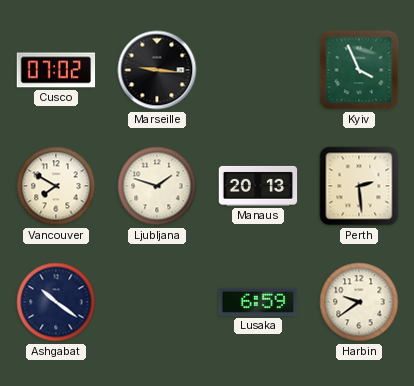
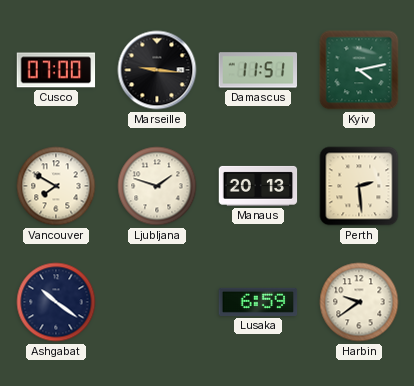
Cusco: 07:02 -> 07:00
Damascus: none -> 11:51
Kyiv: 3:56 -> 4:13
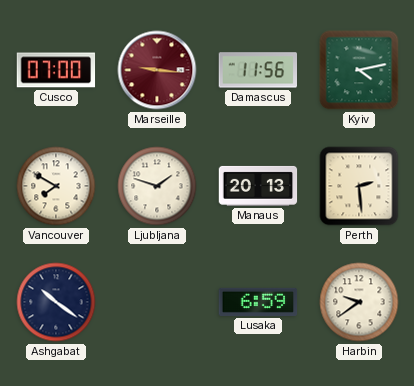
Marseille dial: black -> burgundy
Damascus: 11:51 -> 11:56
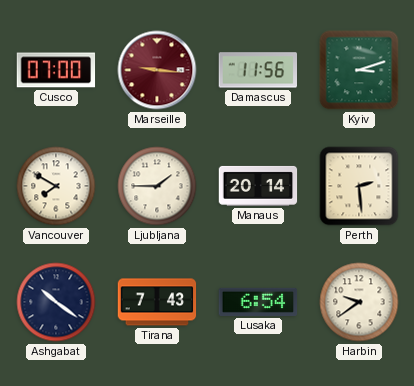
Kyiv: 4:13 -> 3:12
Ljubljana: 1:48 -> 1:45
Manaus: 20:13 -> 20:14
Tirana: none -> 7:43
Lusaka: 6:59 -> 6:54
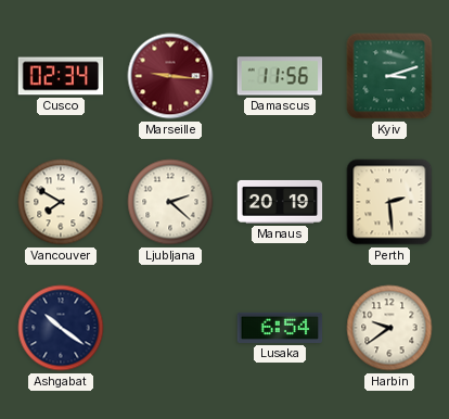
Cusco: 07:00 -> 02:34
Ljubljana: 1:45 -> 2:22
Manaus: 20:14 -> 20:19
Tirana: 7:43 -> none
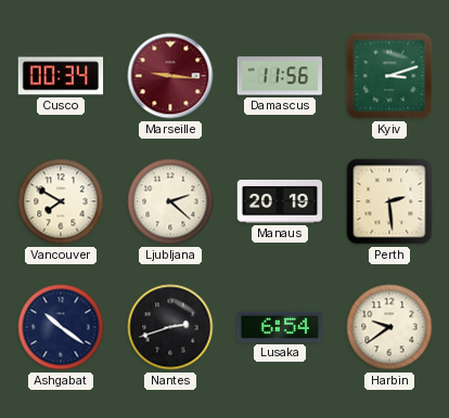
Cusco: 02:34 -> 00:34
Nantes: none -> 2:42
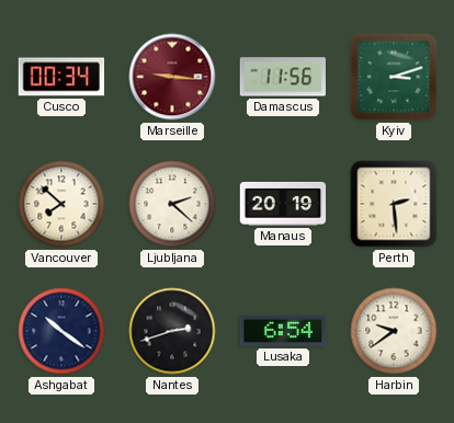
Vancouver: 7:50 -> 7:52
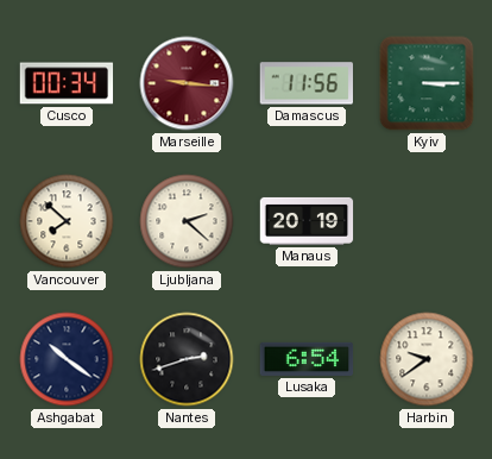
Kyiv: 3:12 -> 3:15
Perth: 2:29 -> none
